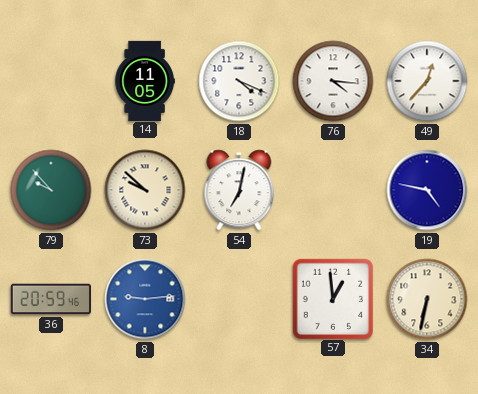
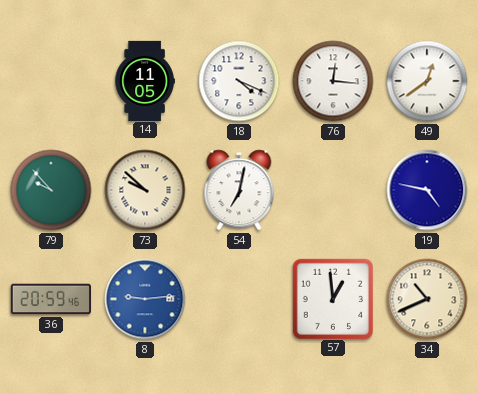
76: 4:16 -> 12:16
49: 12:37 -> 12:39
34: 6:32 -> 10:41
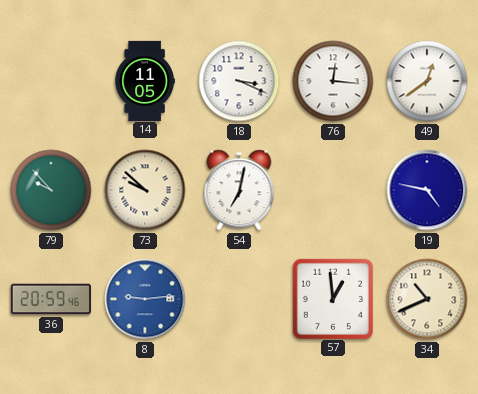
18: 4:19 -> 3:19
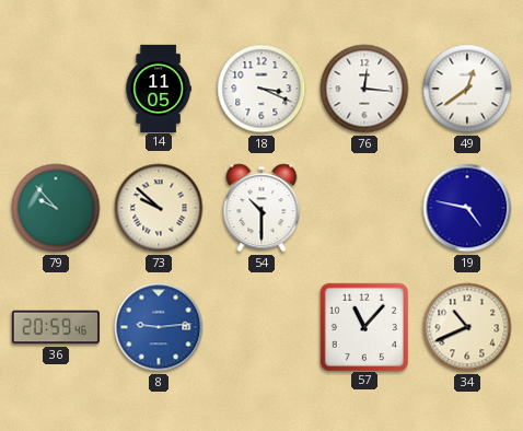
54: 7:02 -> 10:30
57: 12:59 -> 11:07
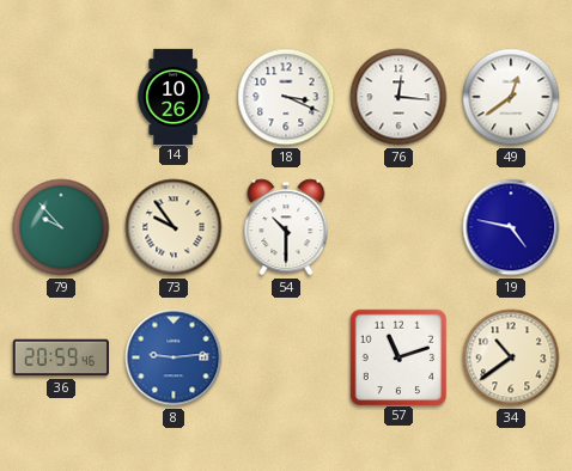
14: 11:05 -> 10:26
73: 9:52 -> 9:54
57: 11:07 -> 11:12
34: 10:41 -> 10:39
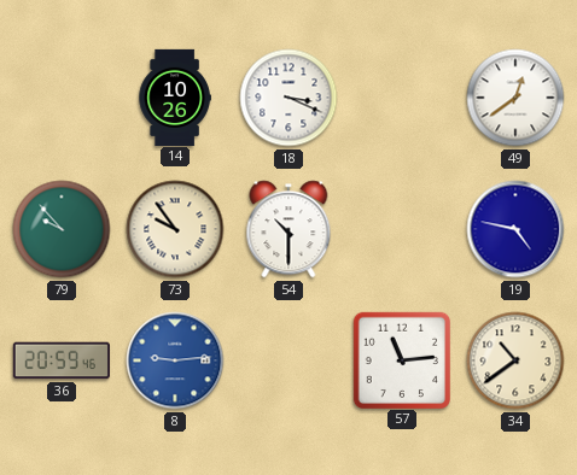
76: 12:16 -> none
57: 11:12 -> 11:14
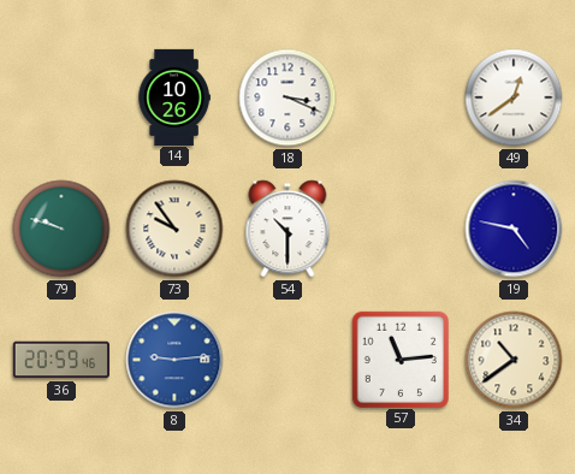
79: 9:53 -> 9:48
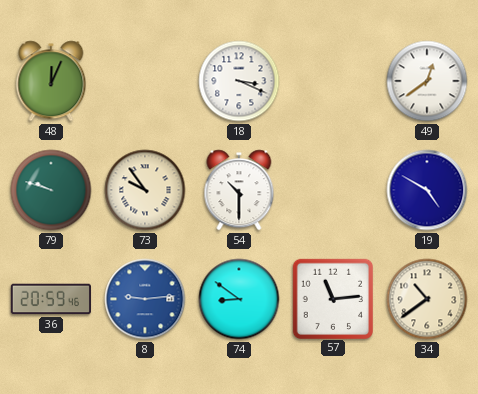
48: none -> 12:04
14: 10:26 -> none
19: 4:47 -> 4:50
74: none -> 8:51
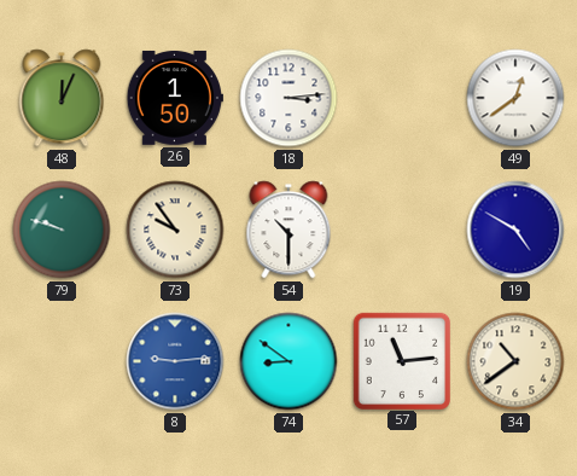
26: none -> 1:50
18: 3:19 -> 3:14
36: 20:59 -> none
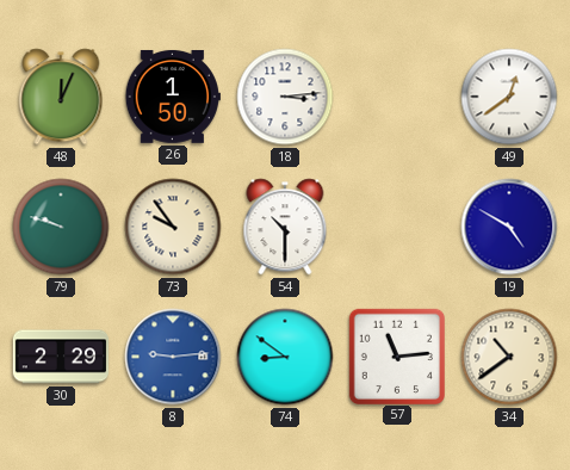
30: none -> 2:29
